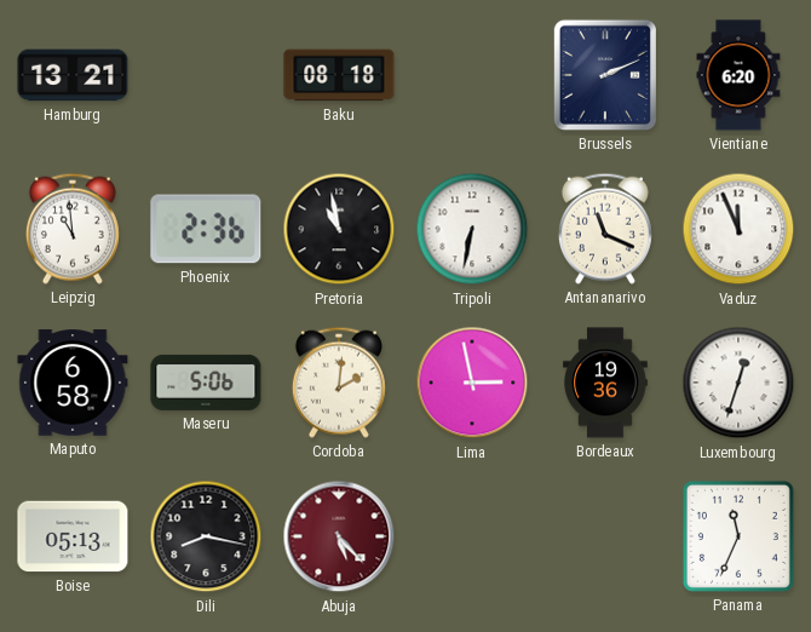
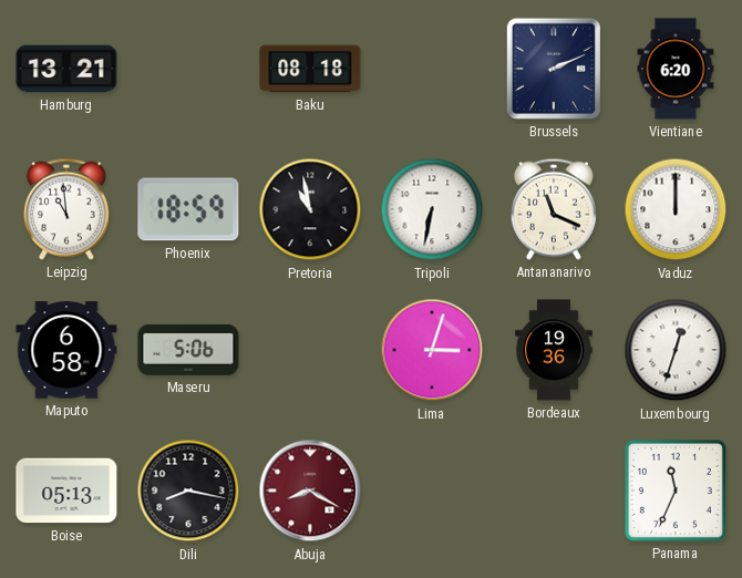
Phoenix: 2:36 -> 18:59
Vaduz: 11:56 -> 12:00
Cordoba: 2:01 -> none
Lima: 2:58 -> 3:03
Abuja: 5:23 -> 8:20
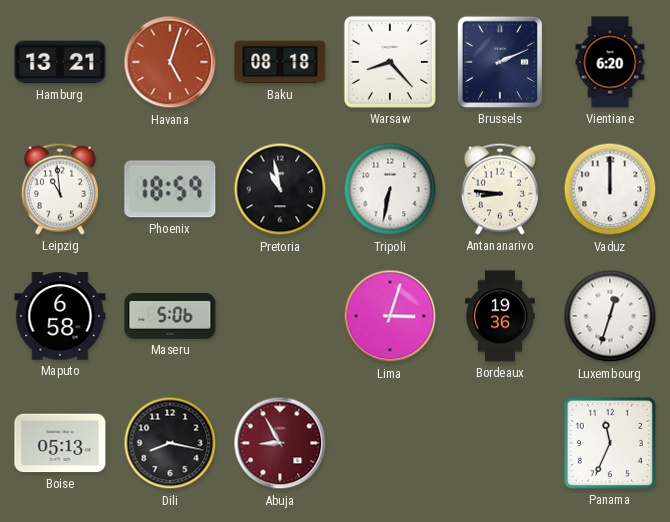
Havana: none -> 5:03
Warsaw: none -> 8:23
Antananarivo: 11:19 -> 8:46
Abuja: 8:20 -> 8:55
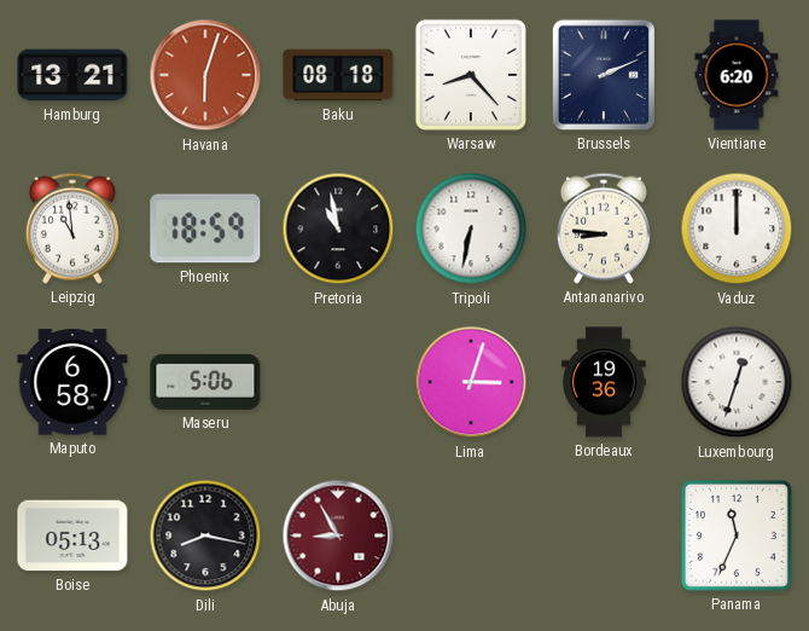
Havana: 5:03 -> 6:03
